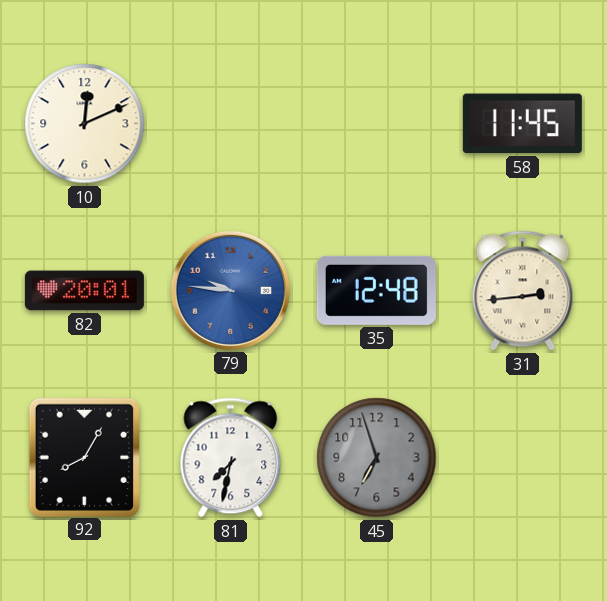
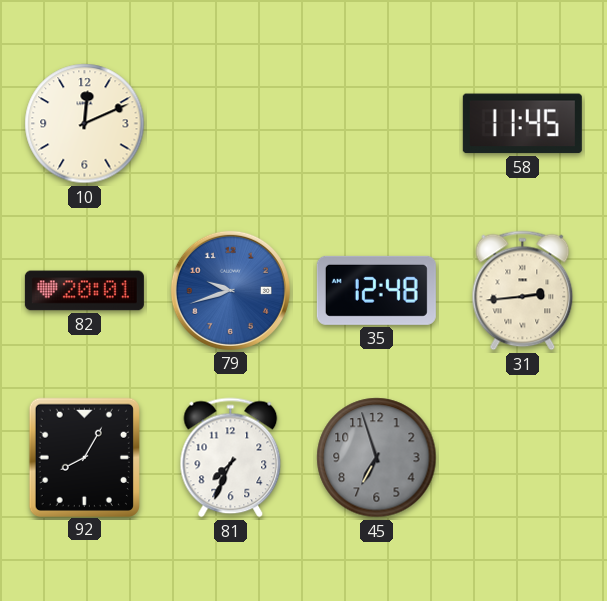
79: 9:46 -> 9:42
81: 7:32 -> 7:34
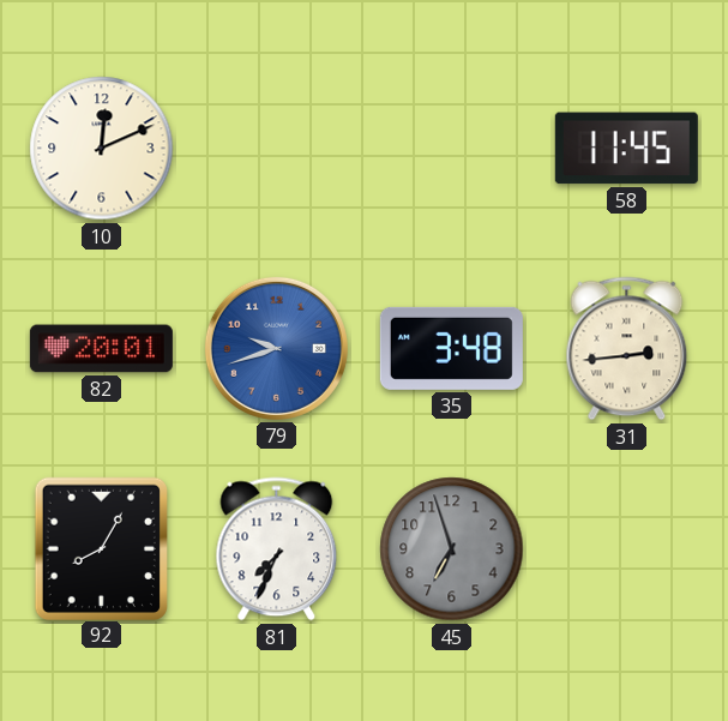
35: 12:48 -> 3:48
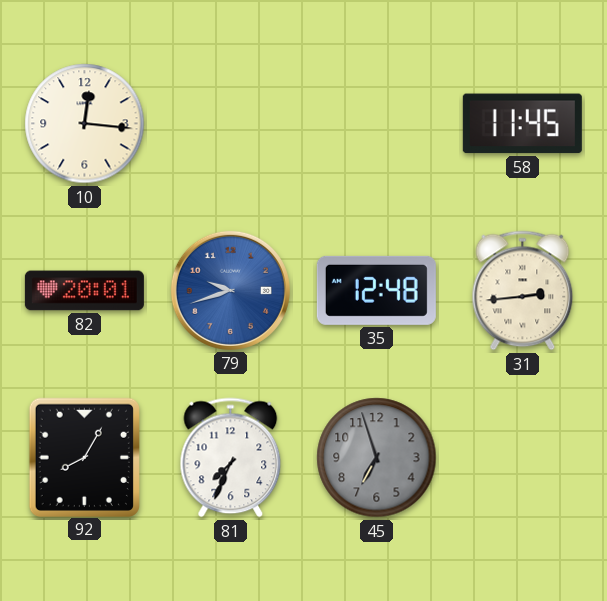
10: 12:11 -> 12:16
35: 3:48 -> 12:48
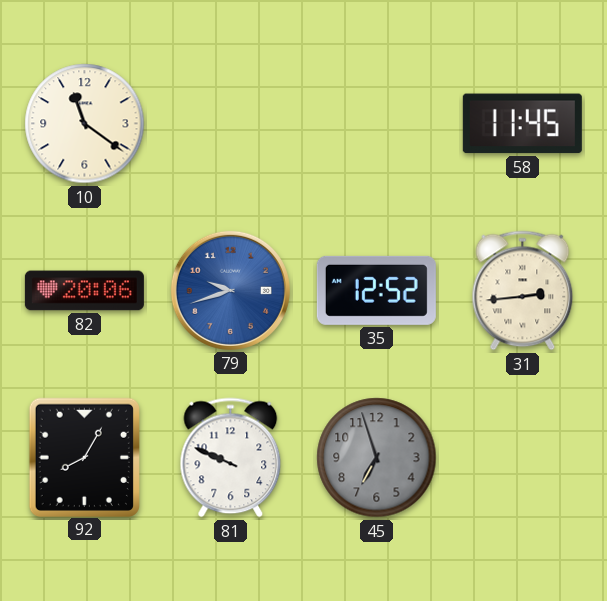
10: 12:16 -> 11:21
82: 20:01 -> 20:06
35: 12:48 -> 12:52
81: 7:34 -> 9:49
